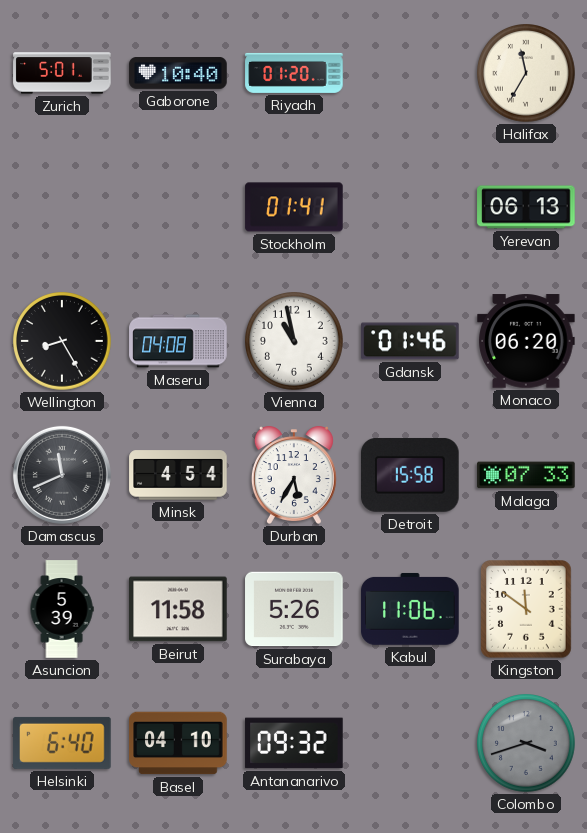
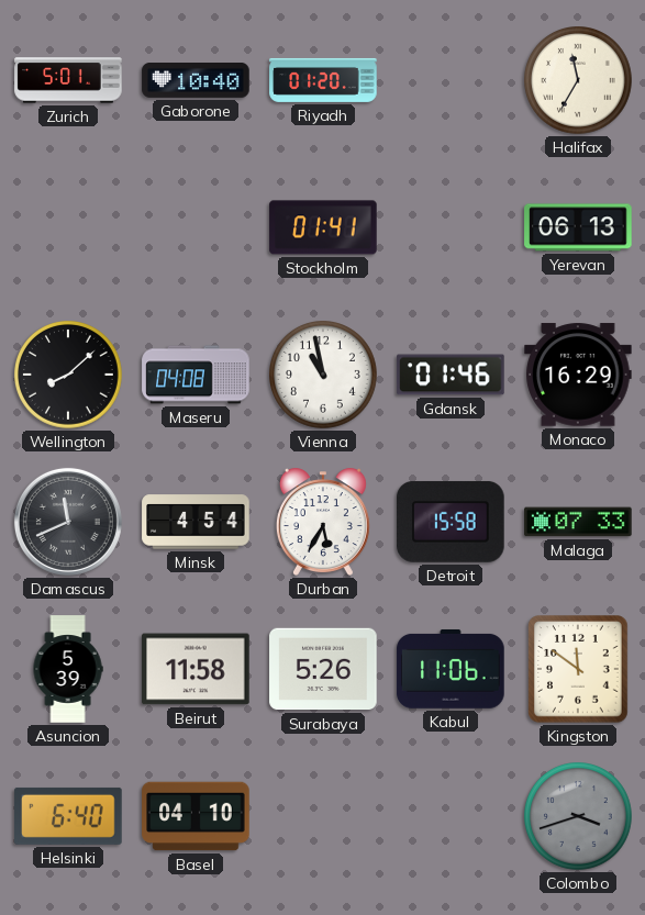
Wellington: 8:25 -> 8:08
Monaco: 06:20 -> 16:29
Antananarivo: 09:32 -> none
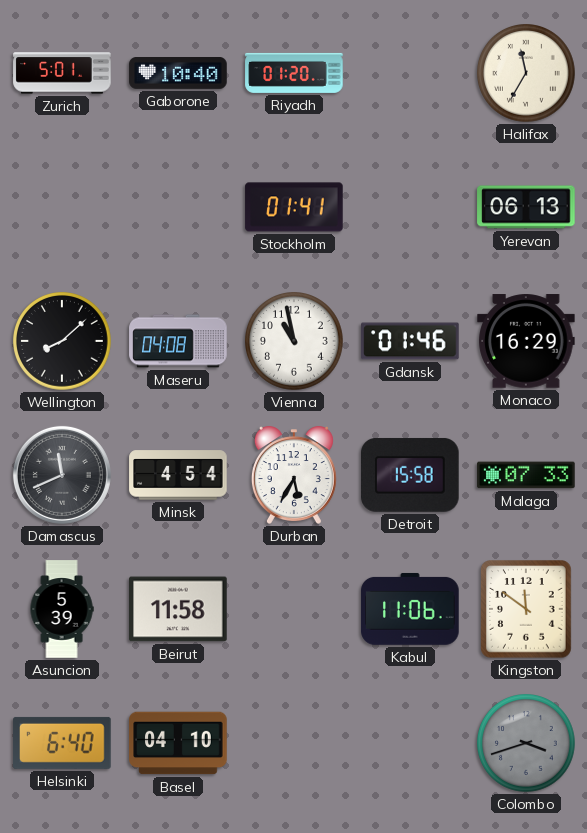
Surabaya: 5:26 -> none
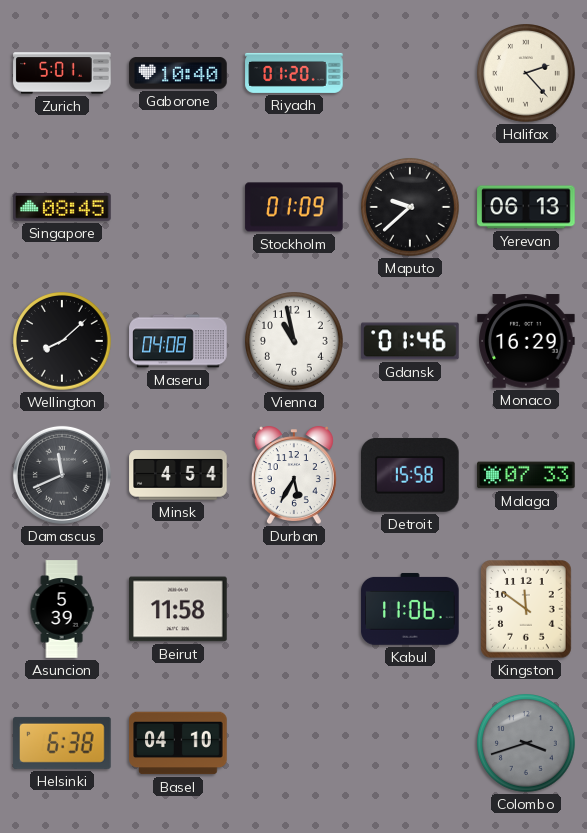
Halifax: 11:35 -> 2:23
Singapore: none -> 08:45
Stockholm: 01:41 -> 01:09
Maputo: none -> 9:38
Helsinki: 6:40 -> 6:38
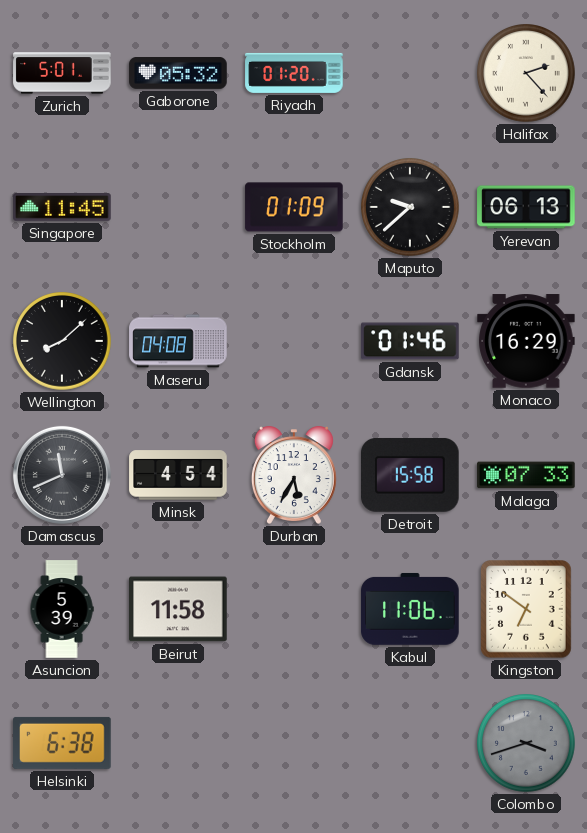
Gaborone: 10:40 -> 05:32
Singapore: 08:45 -> 11:45
Vienna: 10:58 -> none
Kingston: 11:51 -> 6:51
Basel: 04:10 -> none
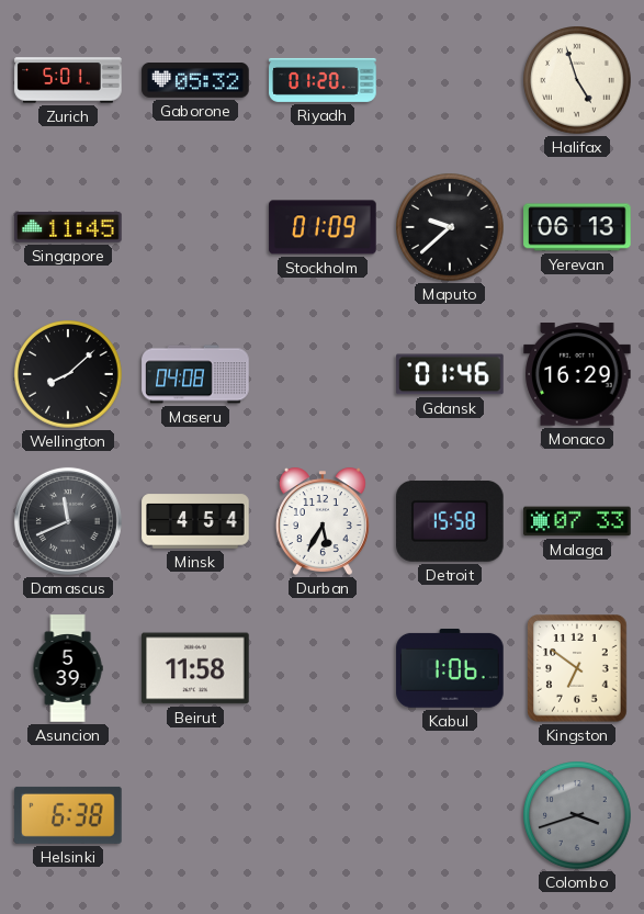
Halifax: 2:23 -> 4:57
Kabul: 11:06 -> 1:06
